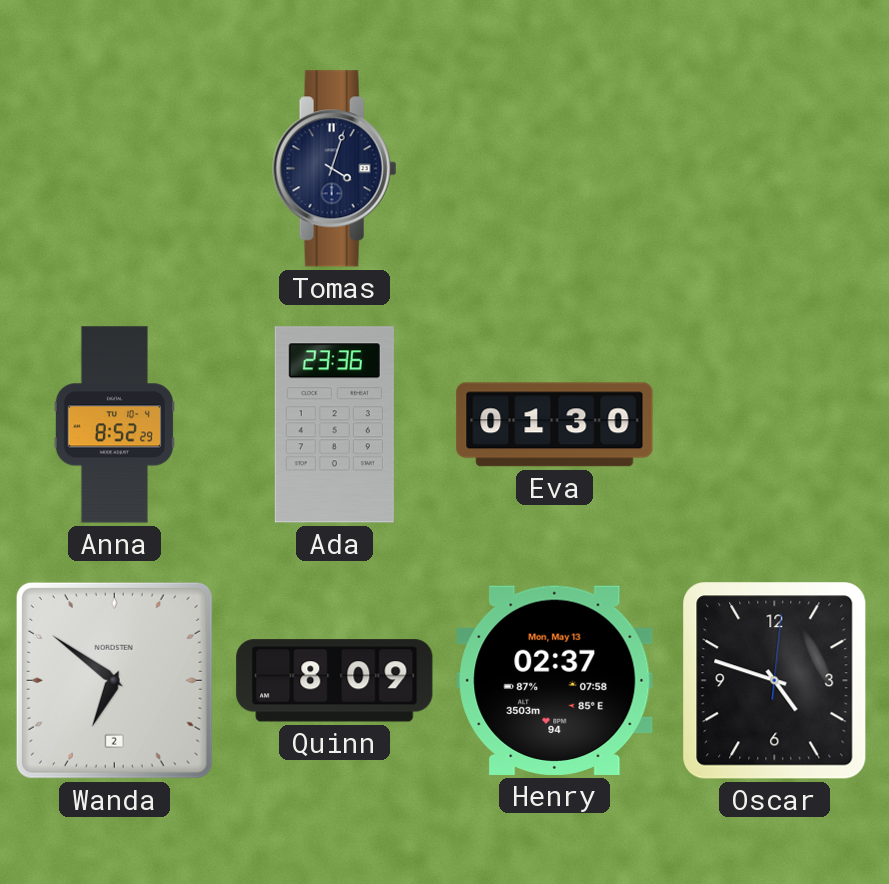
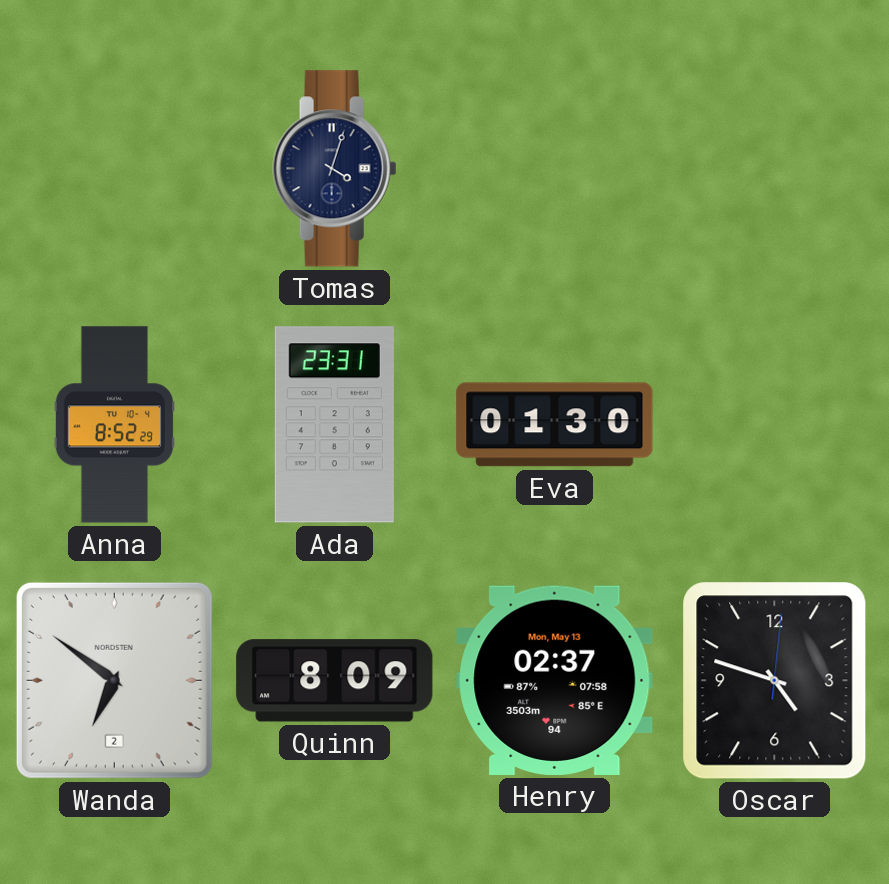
Ada: 23:36 -> 23:31
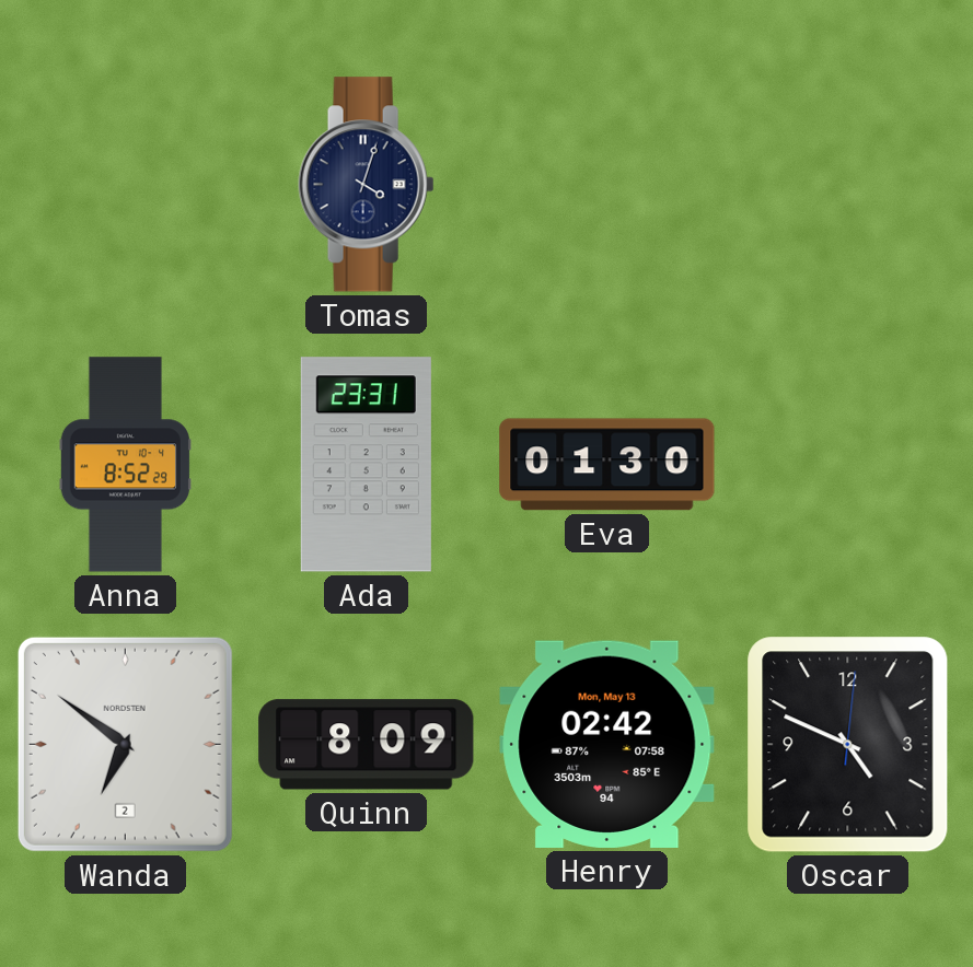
Henry: 02:37 -> 02:42
Oscar: 4:48 -> 4:49
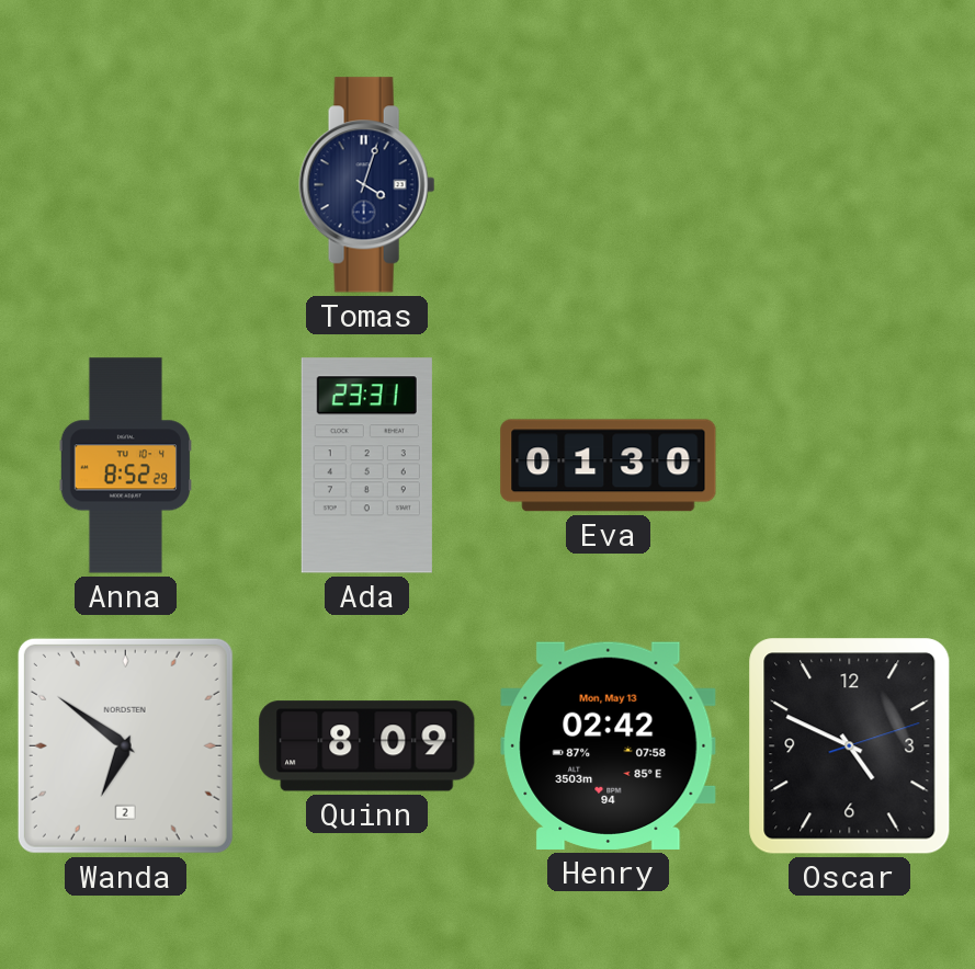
Oscar: 4:49:01 -> 4:49:12
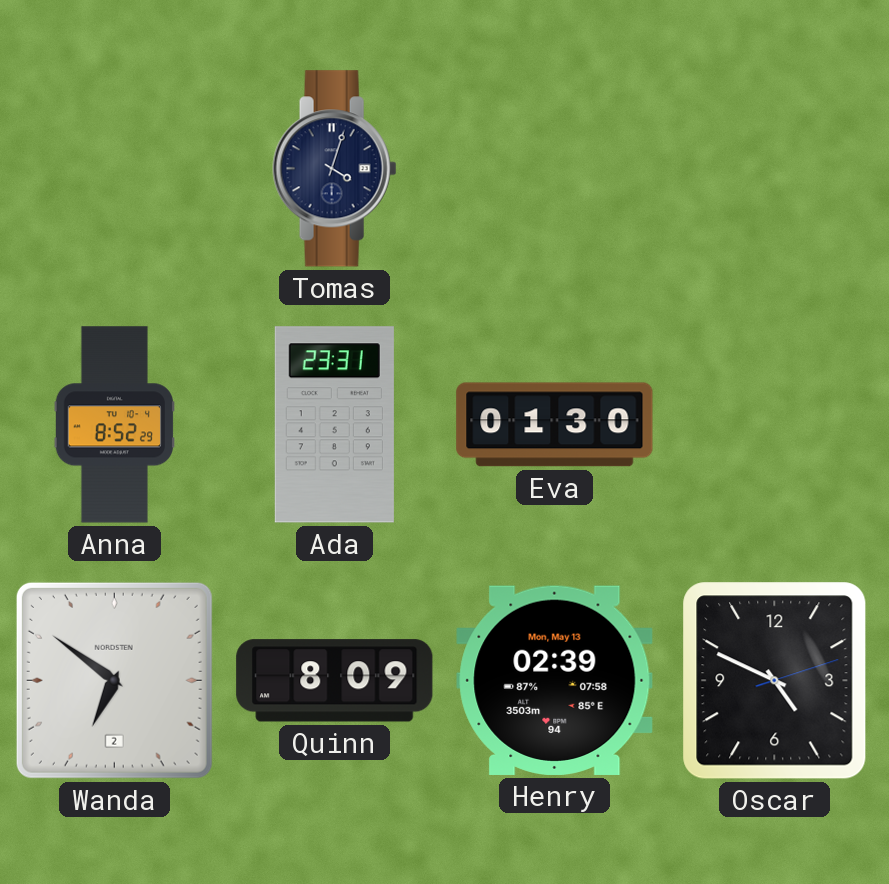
Henry: 02:42 -> 02:39
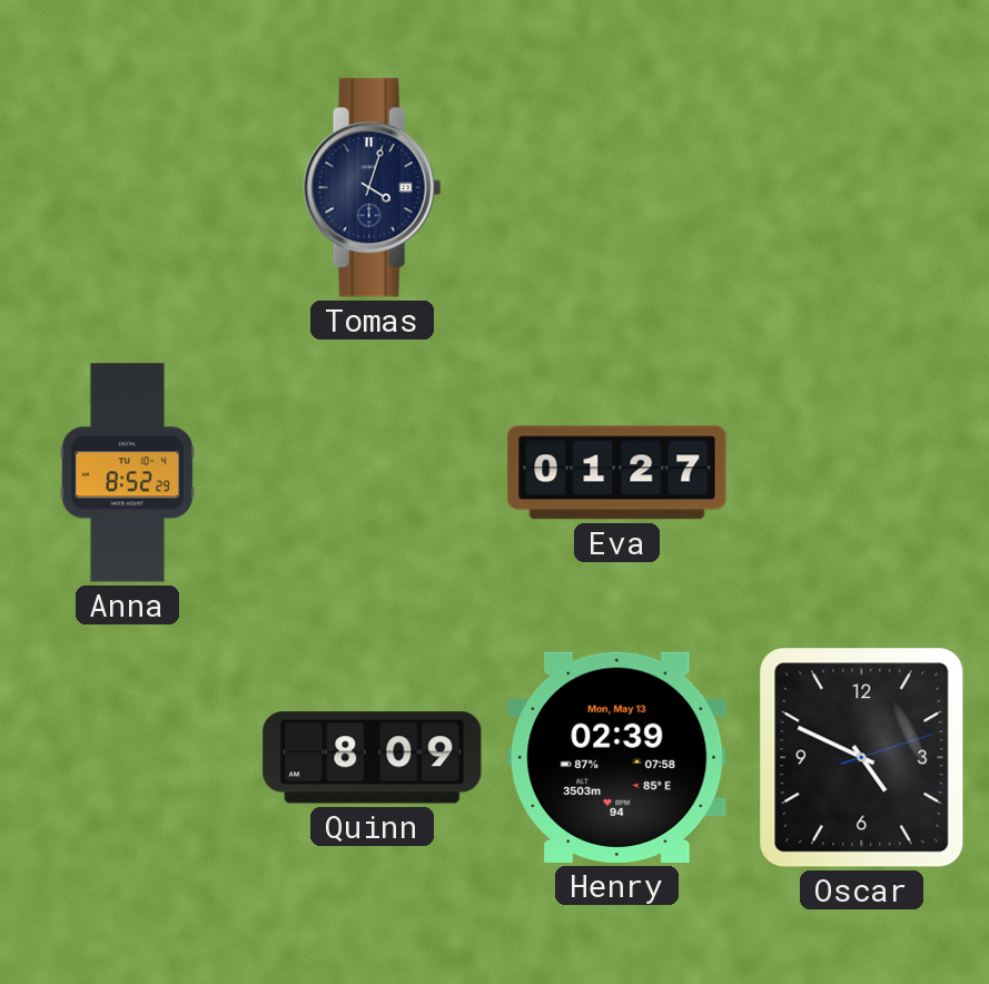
Ada: 23:31 -> none
Eva: 01:30 -> 01:27
Wanda: 6:51 -> none
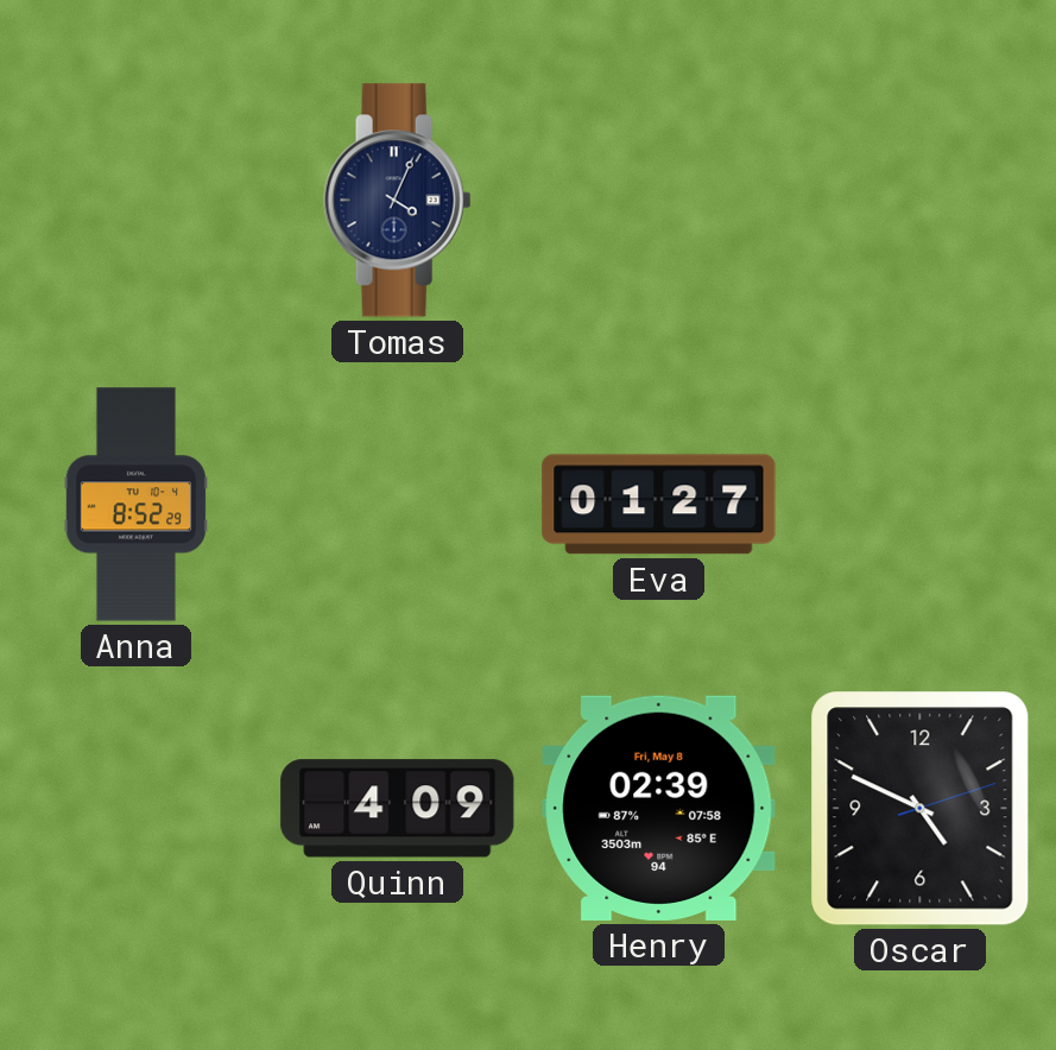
Tomas: 4:03 -> 4:04
Quinn: 8:09 -> 4:09
Henry date: Mon, May 13 -> Fri, May 8
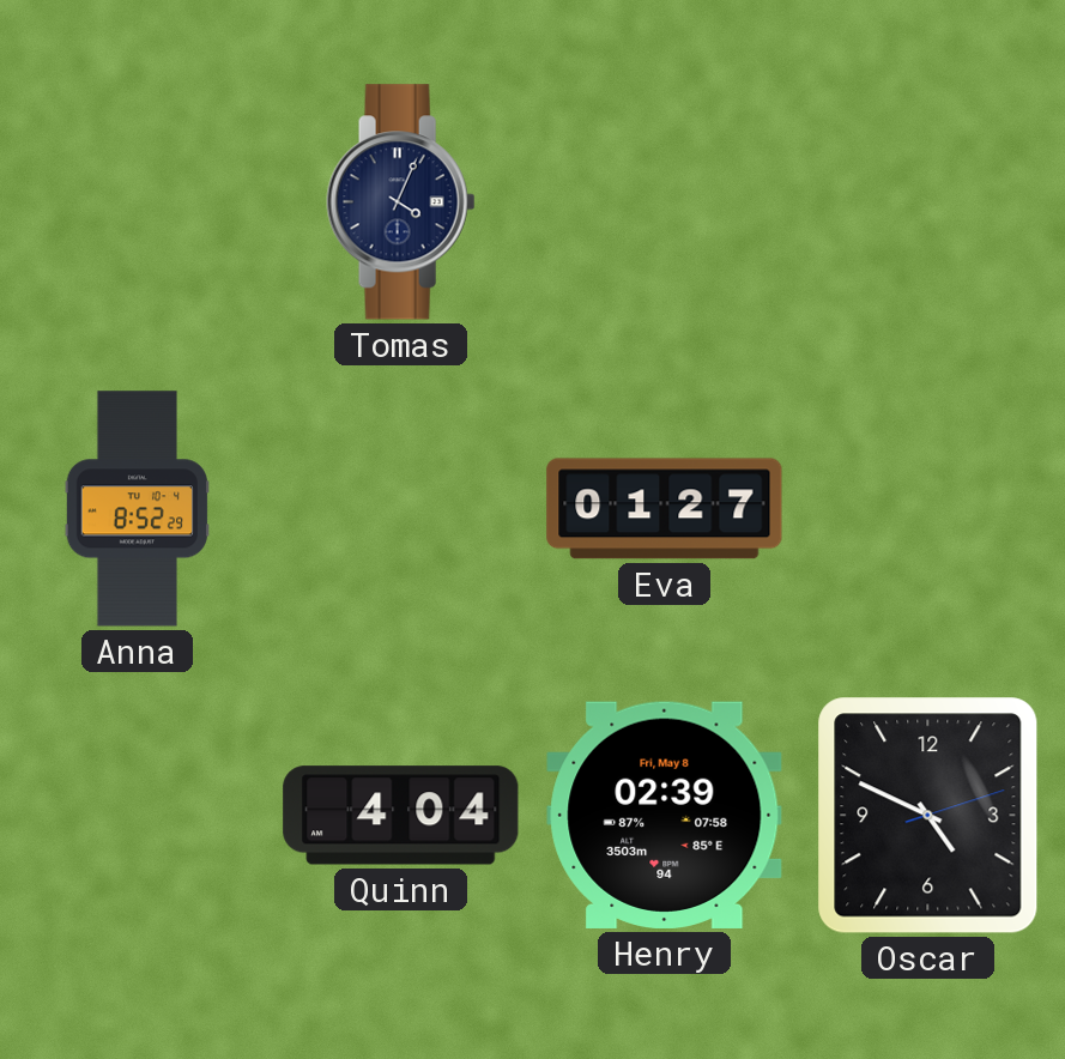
Quinn: 4:09 -> 4:04
